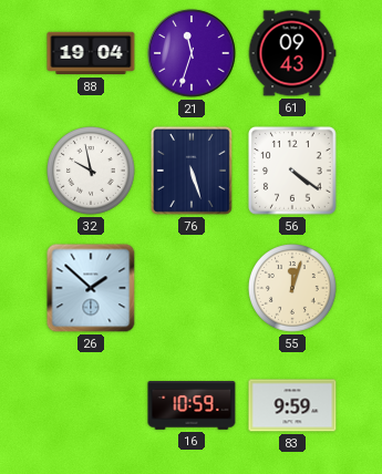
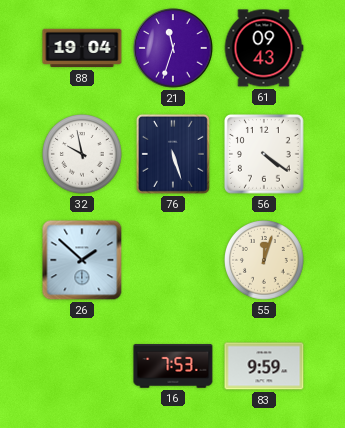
16: 10:59 -> 7:53
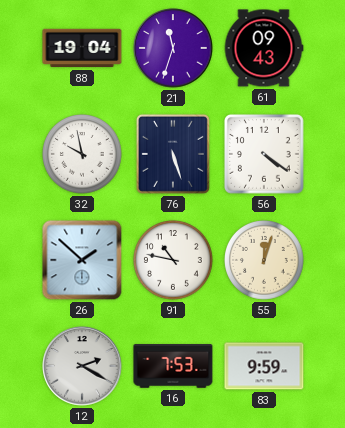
91: none -> 10:47
12: none -> 2:20
